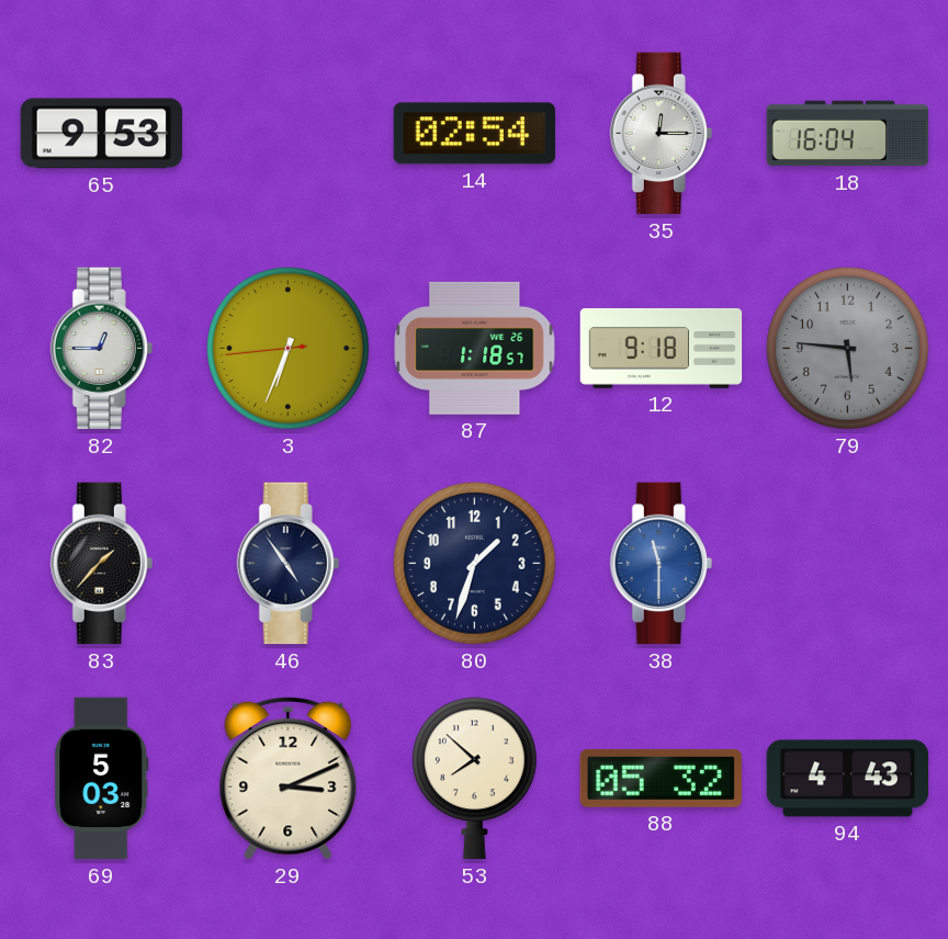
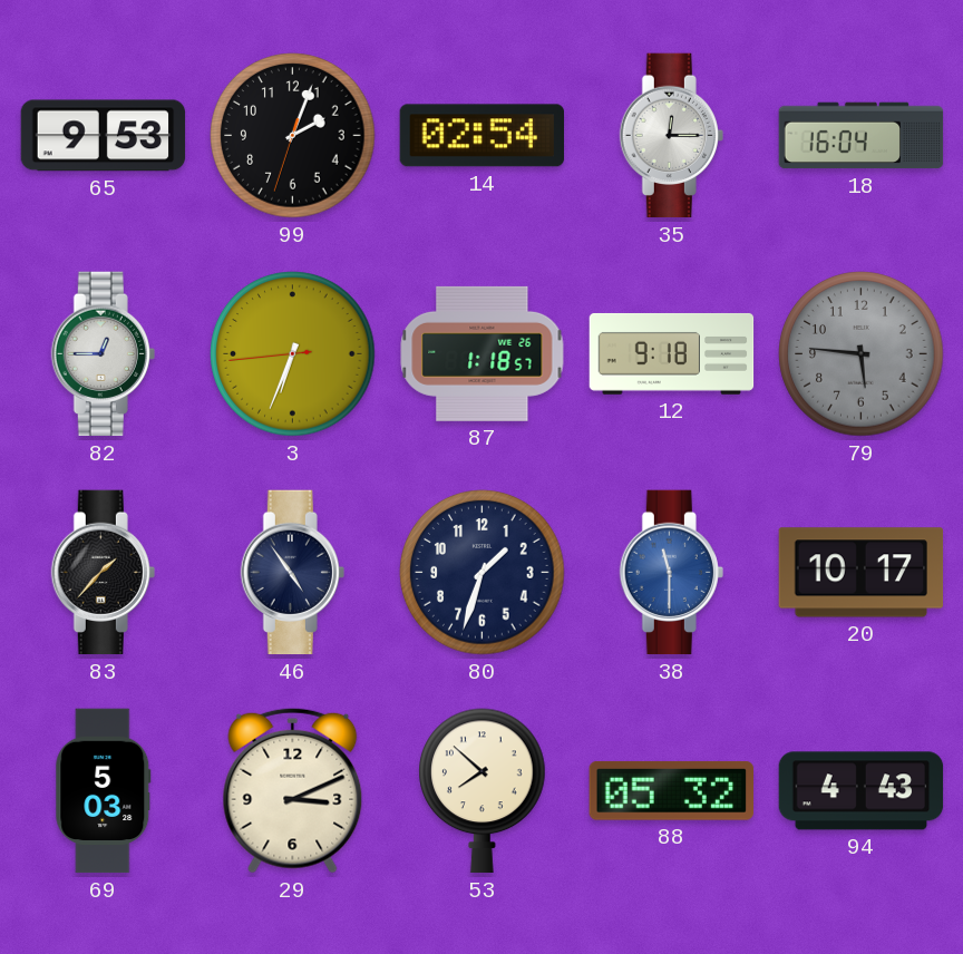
99: none -> 2:03
20: none -> 10:17
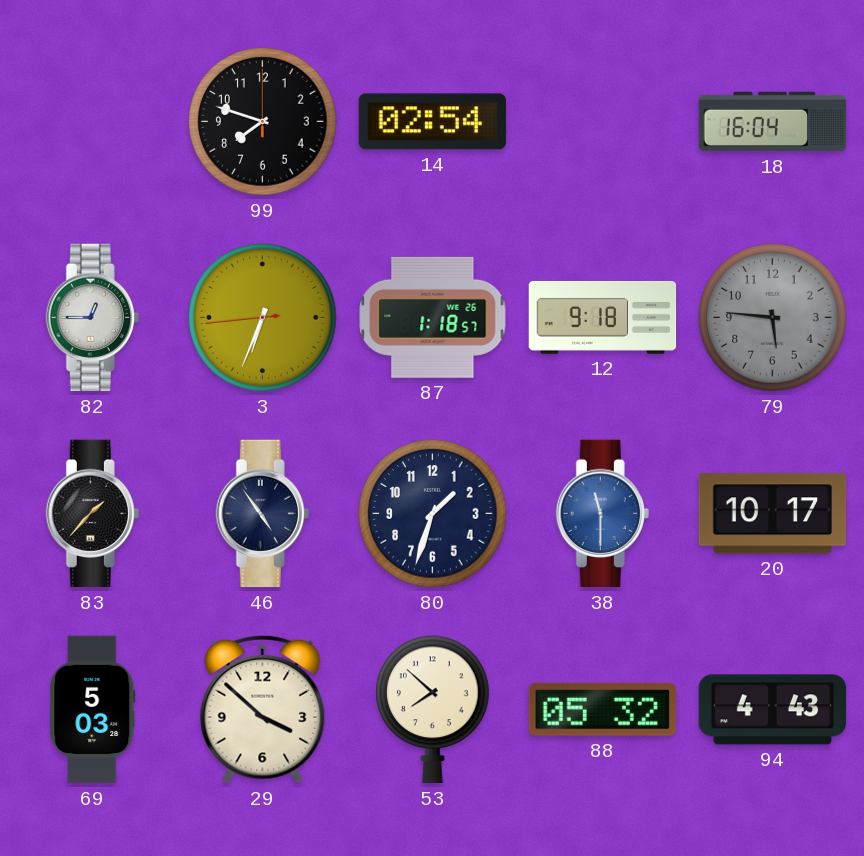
65: 9:53 -> none
99: 2:03 -> 7:48
35: 12:15 -> none
29: 3:11 -> 3:52
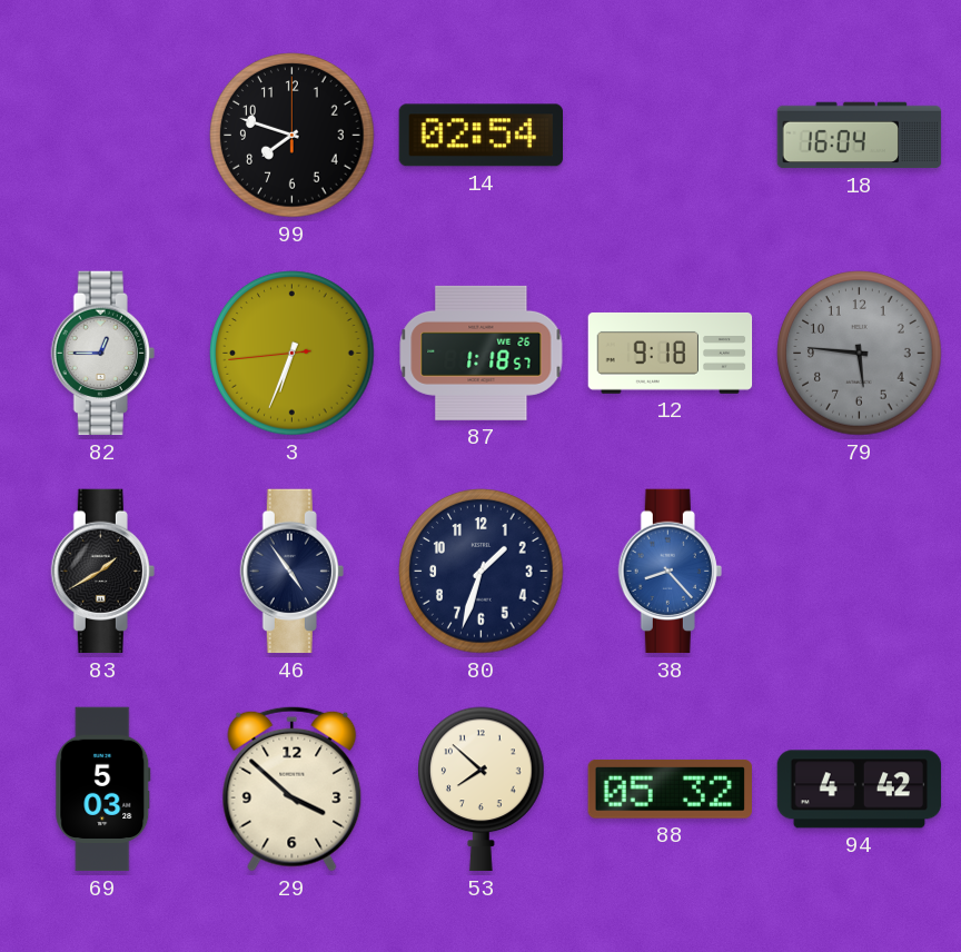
83: 1:37 -> 1:40
38: 11:30 -> 8:23
20: 10:17 -> none
94: 4:43 -> 4:42
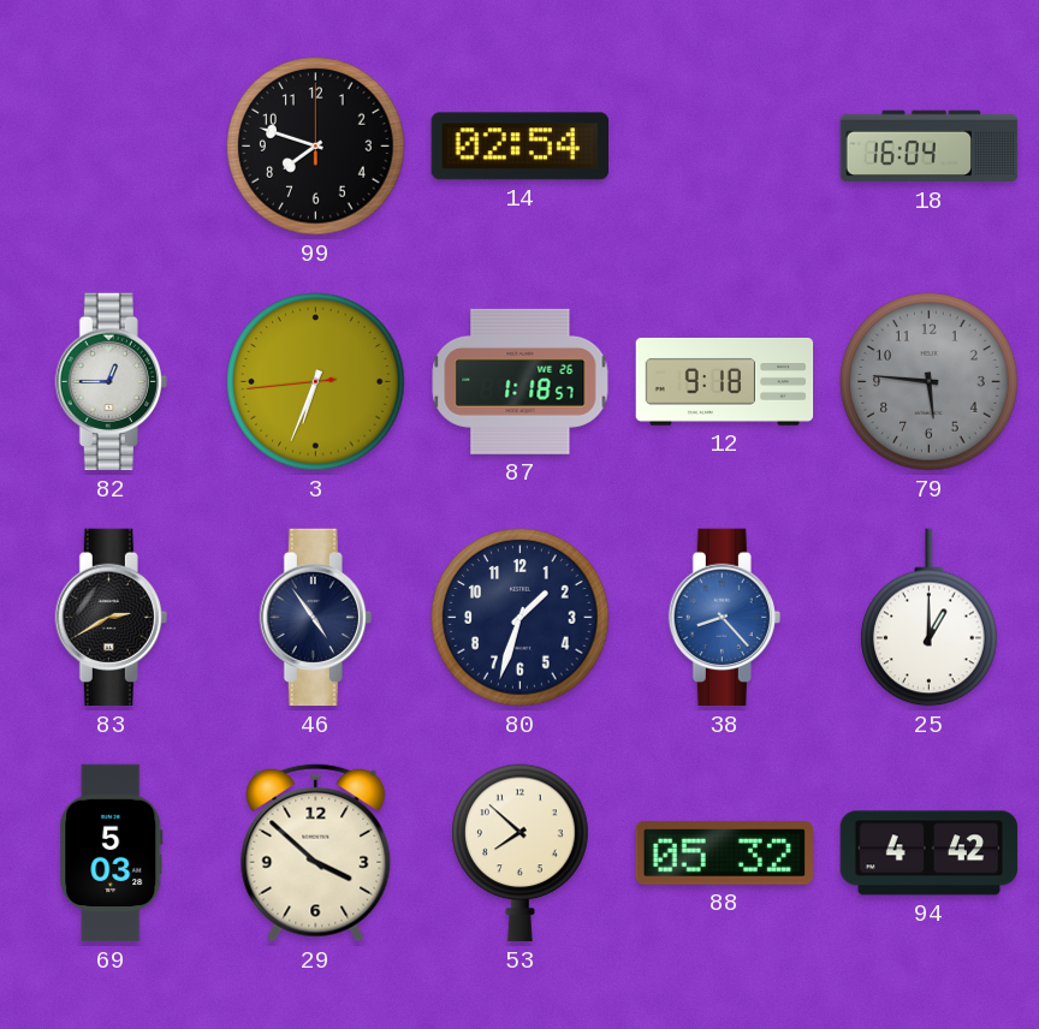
83: 1:40 -> 2:40
25: none -> 1:00
